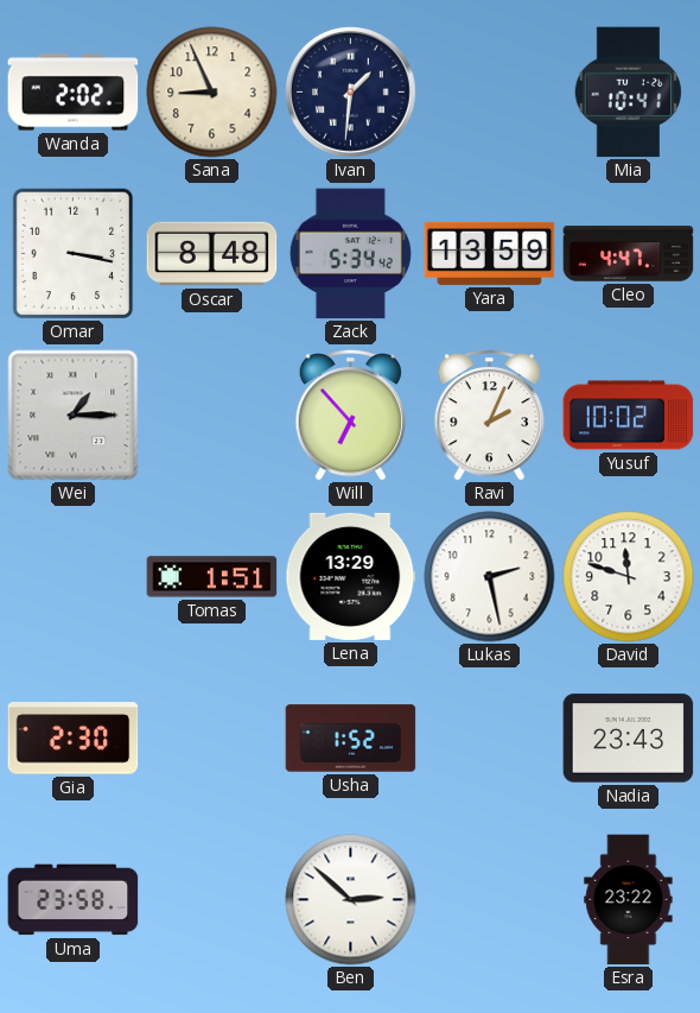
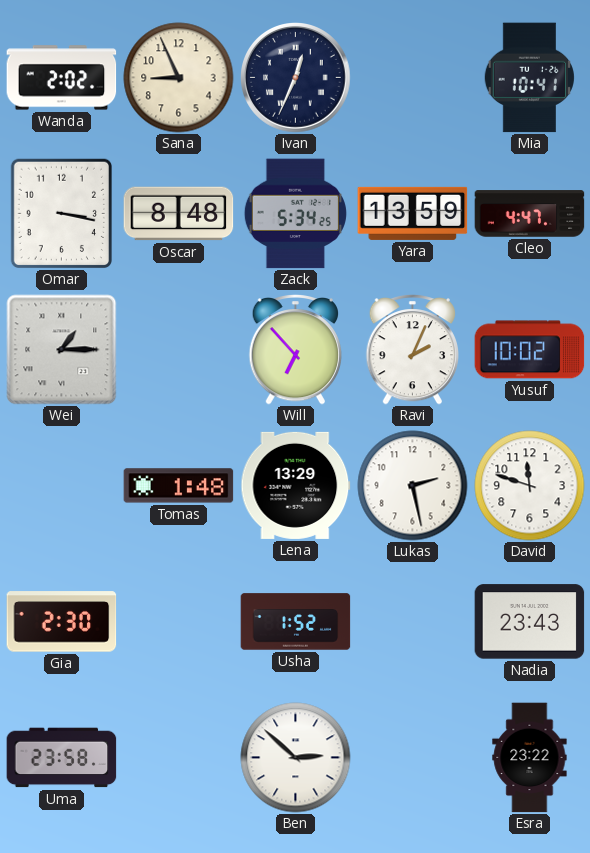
Ivan: 1:31 -> 12:34
Zack: 5:34:42 -> 5:34:25
Tomas: 1:51 -> 1:48
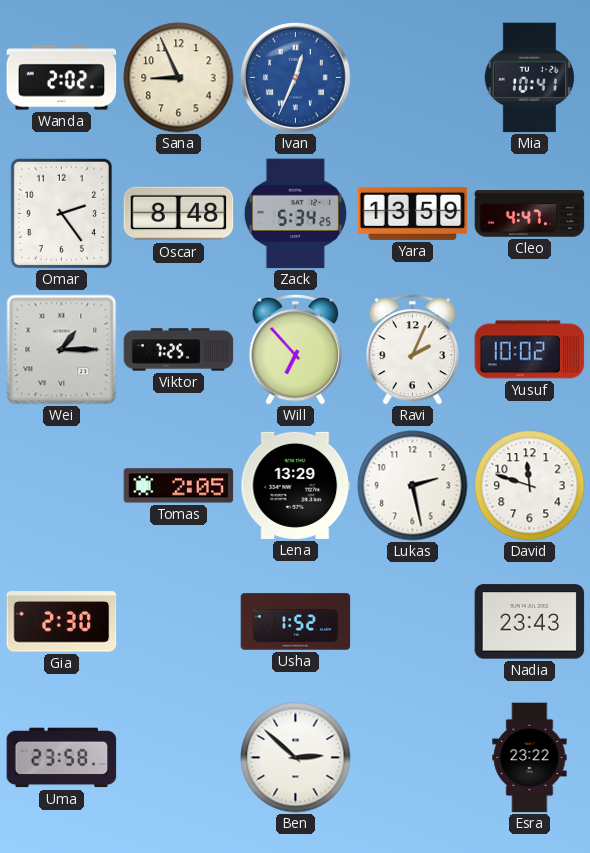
Ivan dial: navy -> blue
Omar: 3:17 -> 2:24
Viktor: none -> 7:25
Tomas: 1:48 -> 2:05
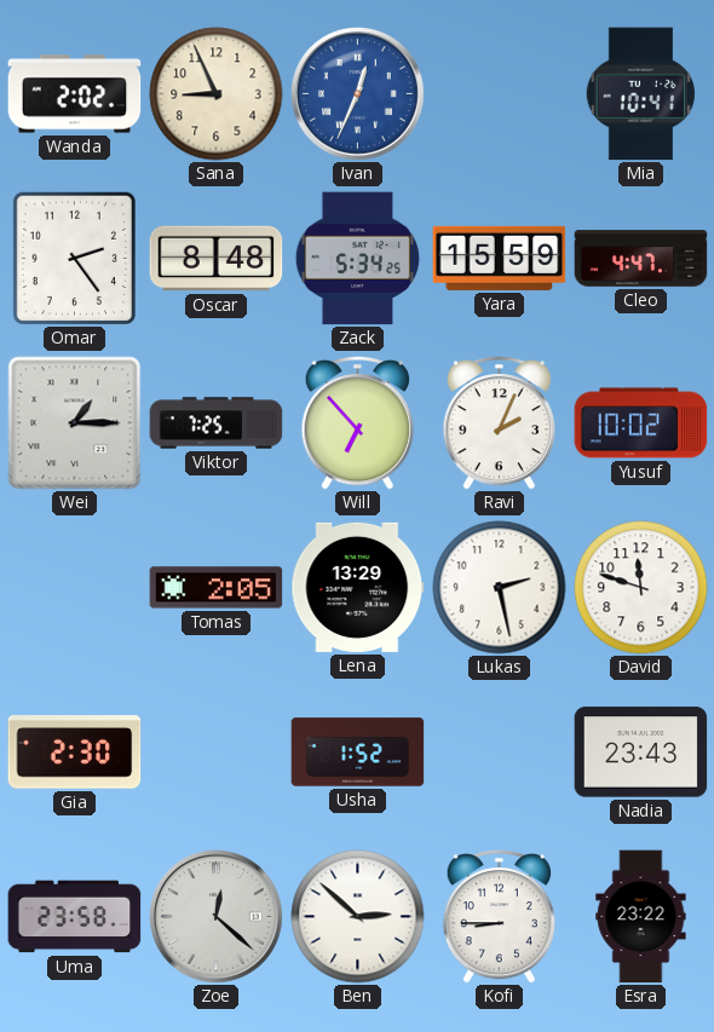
Yara: 13:59 -> 15:59
Zoe: none -> 12:22
Kofi: none -> 8:45
